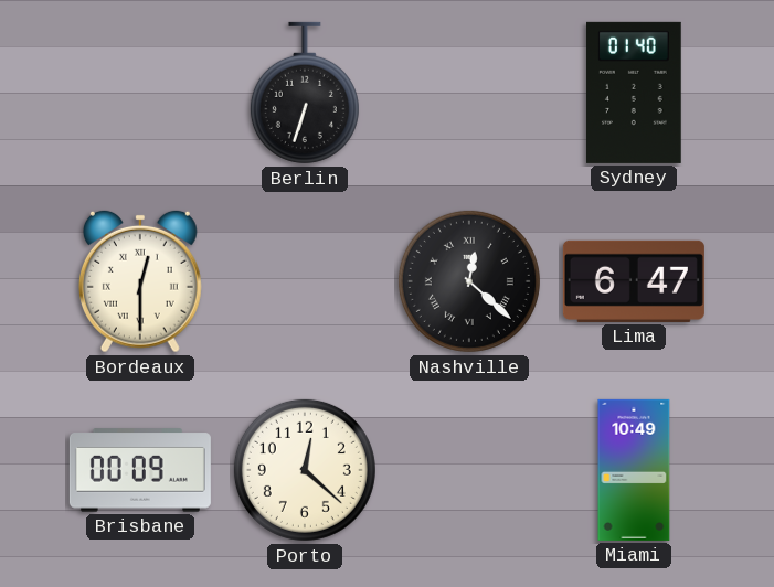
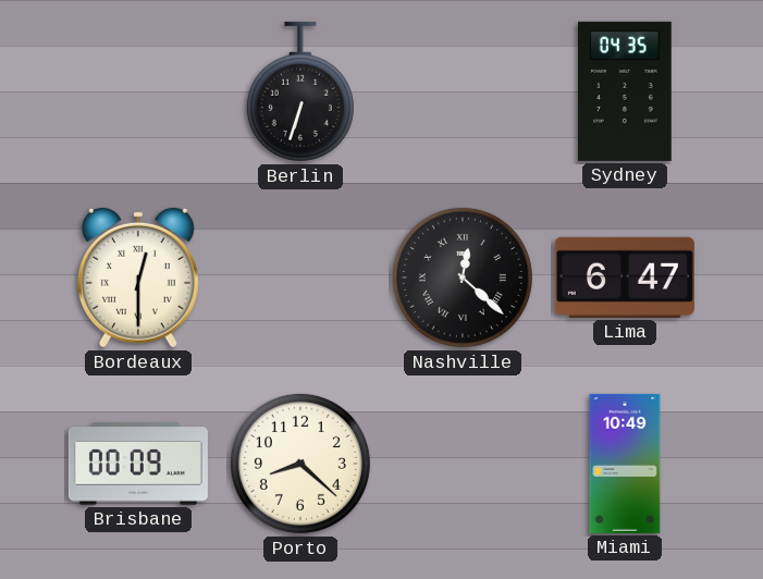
Sydney: 01:40 -> 04:35
Porto: 12:22 -> 8:22
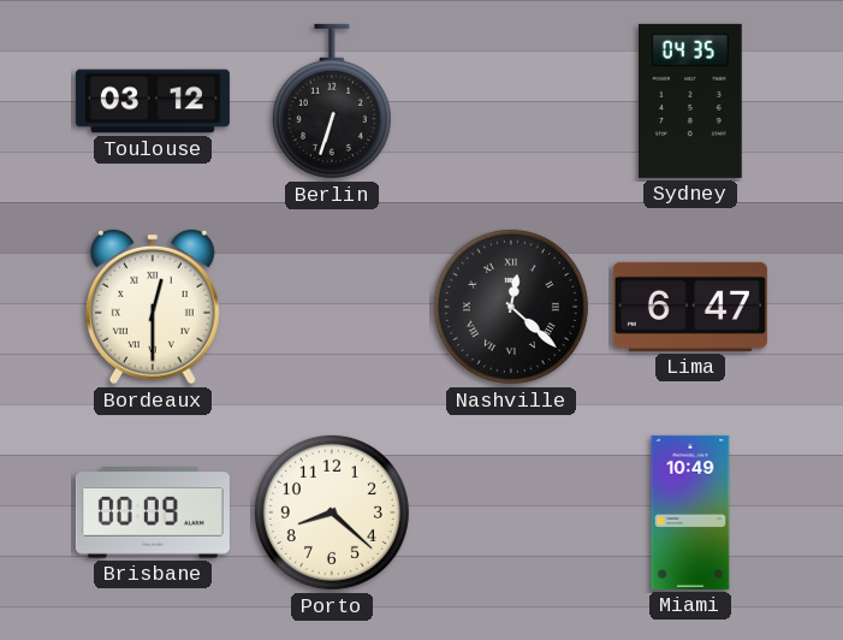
Toulouse: none -> 03:12
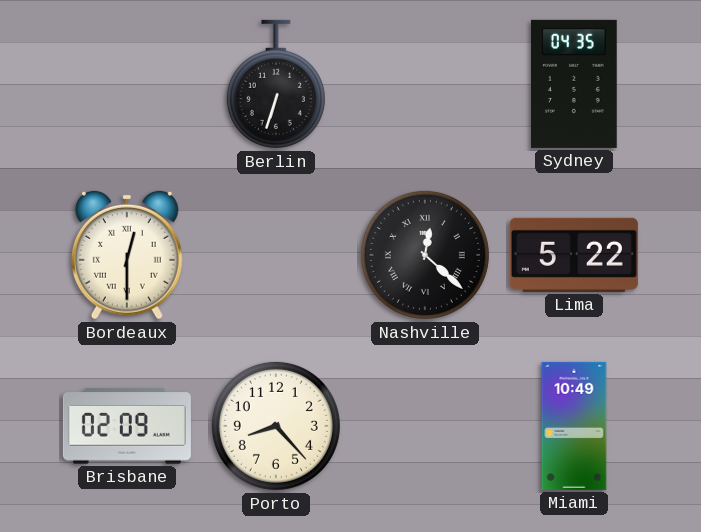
Toulouse: 03:12 -> none
Lima: 6:47 -> 5:22
Brisbane: 00:09 -> 02:09
Porto: 8:22 -> 8:23
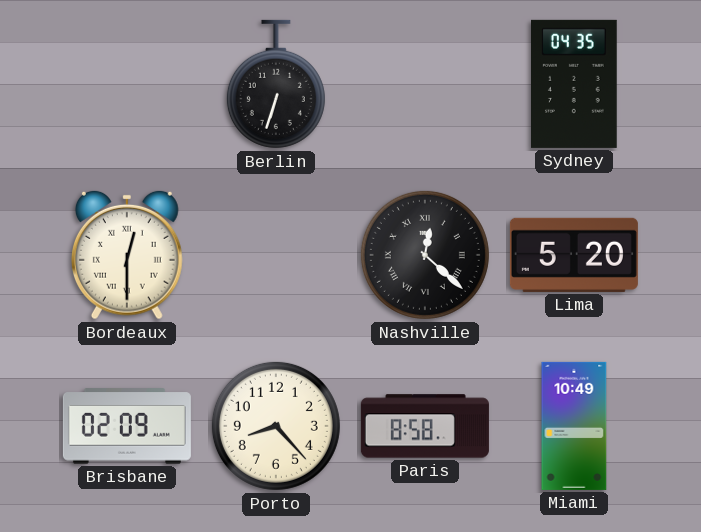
Lima: 5:22 -> 5:20
Paris: none -> 8:58
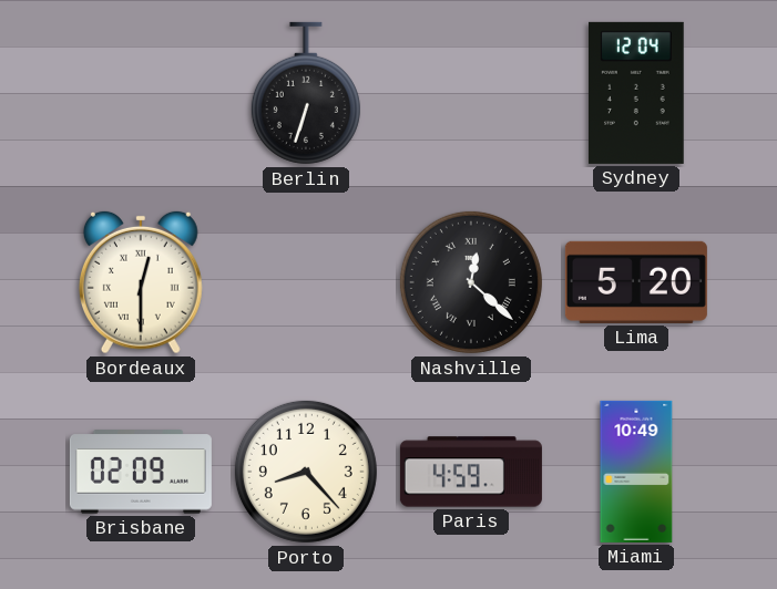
Sydney: 04:35 -> 12:04
Paris: 8:58 -> 4:59
